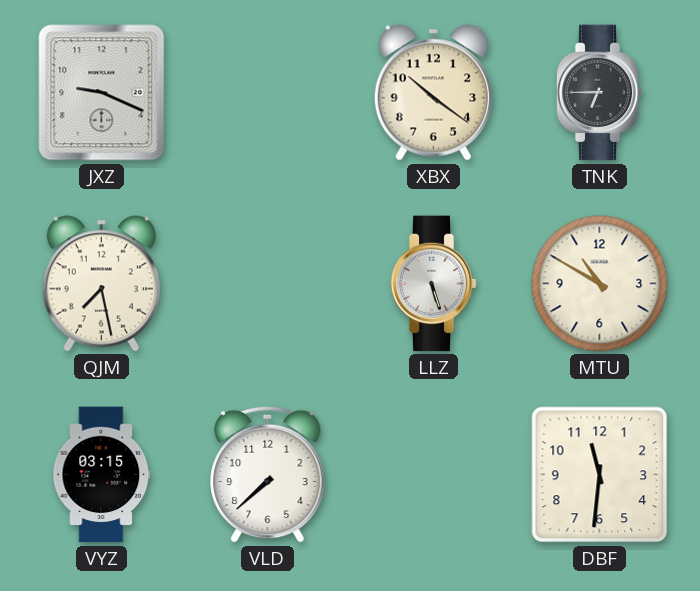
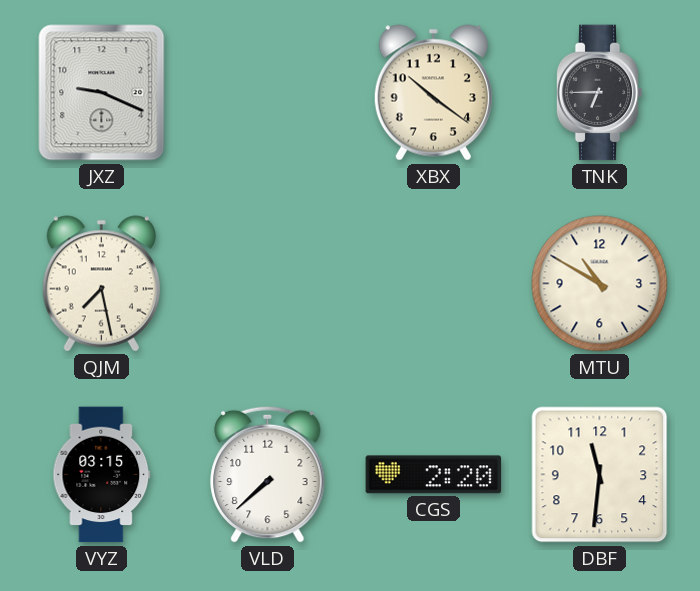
LLZ: 5:27 -> none
CGS: none -> 2:20
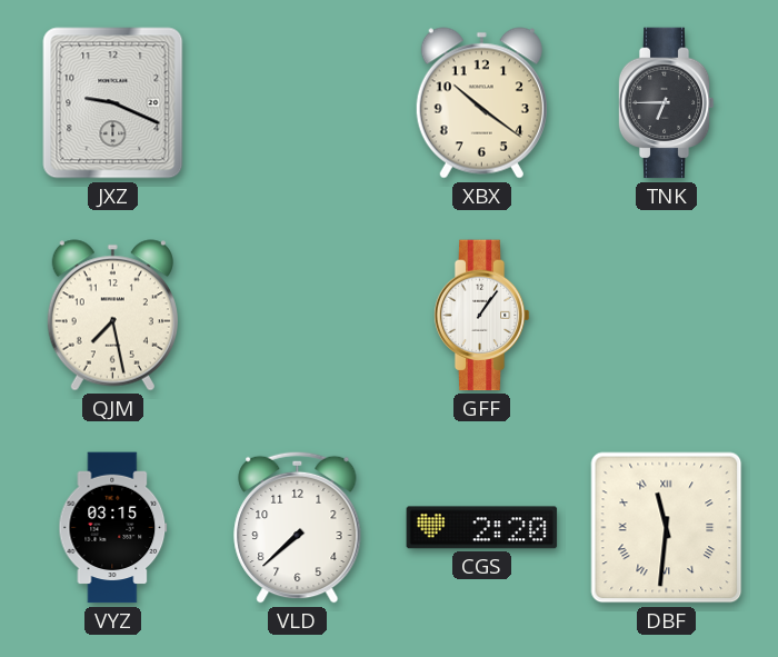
GFF: none -> 1:06
MTU: 10:50 -> none
DBF numerals: Arabic -> Roman
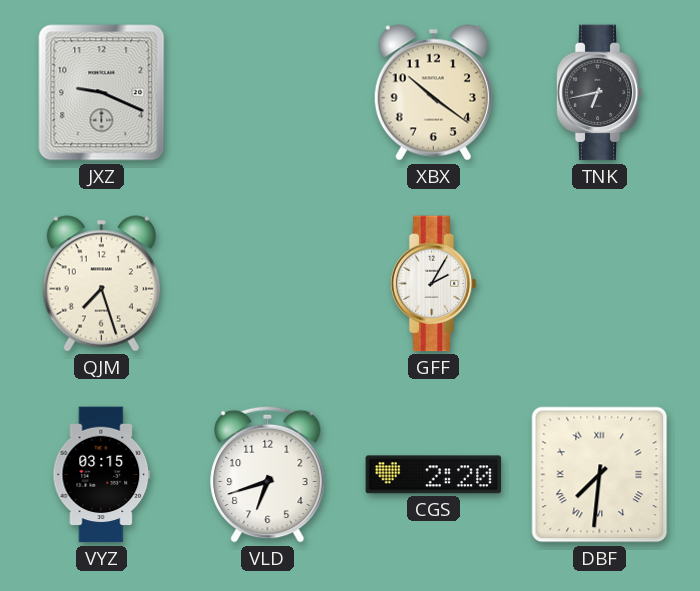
TNK: 6:45 -> 6:43
QJM: 7:28 -> 7:27
GFF: 1:06 -> 2:05
VLD: 7:38 -> 6:42
DBF: 11:31 -> 7:31
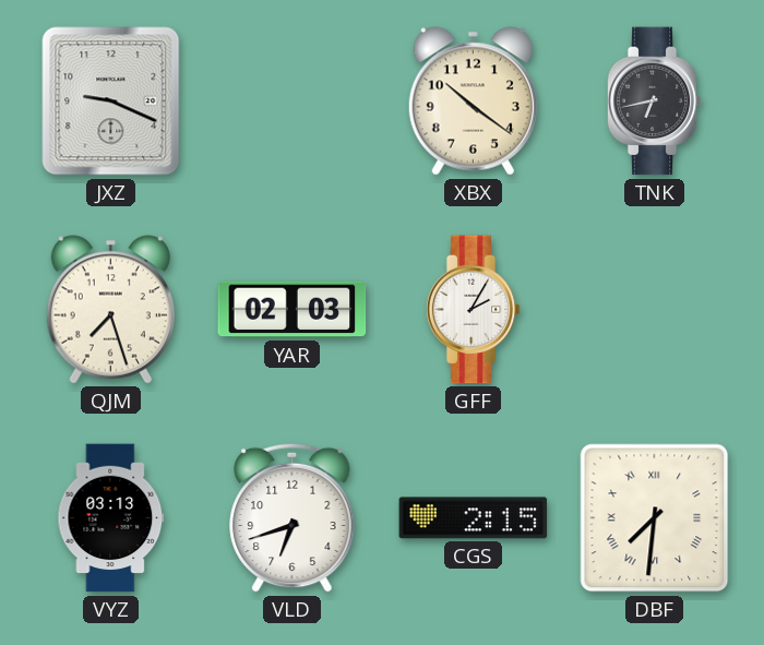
YAR: none -> 02:03
VYZ: 03:15 -> 03:13
CGS: 2:20 -> 2:15
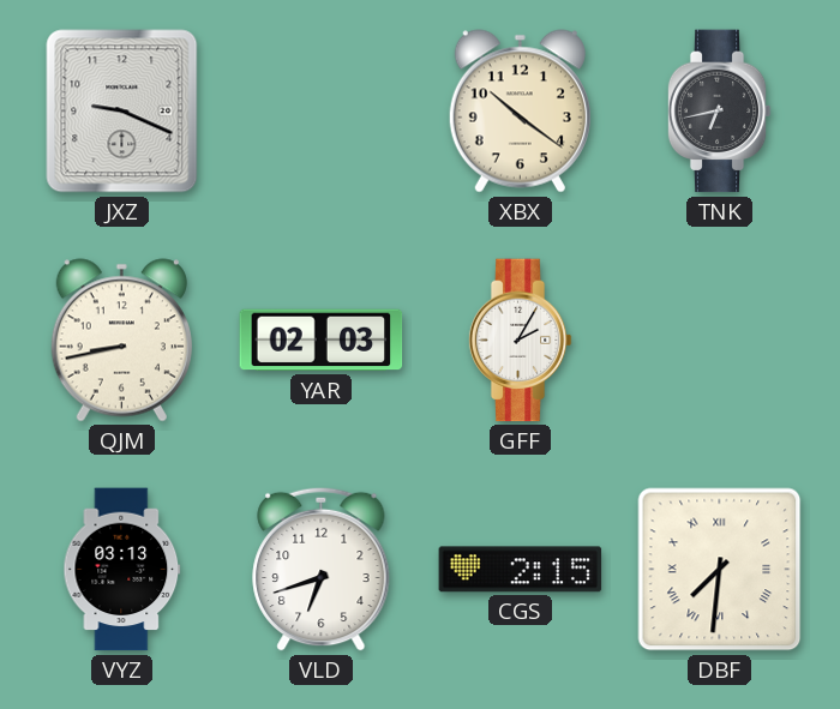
QJM: 7:27 -> 8:43
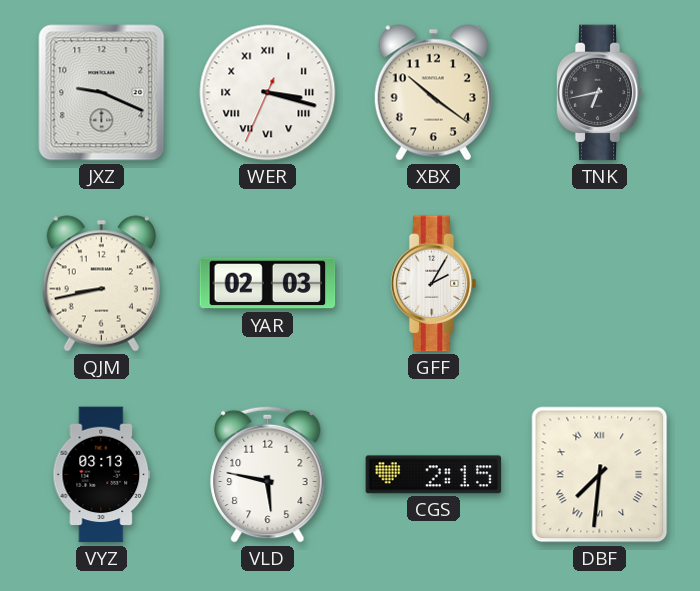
WER: none -> 3:17
VLD: 6:42 -> 5:47
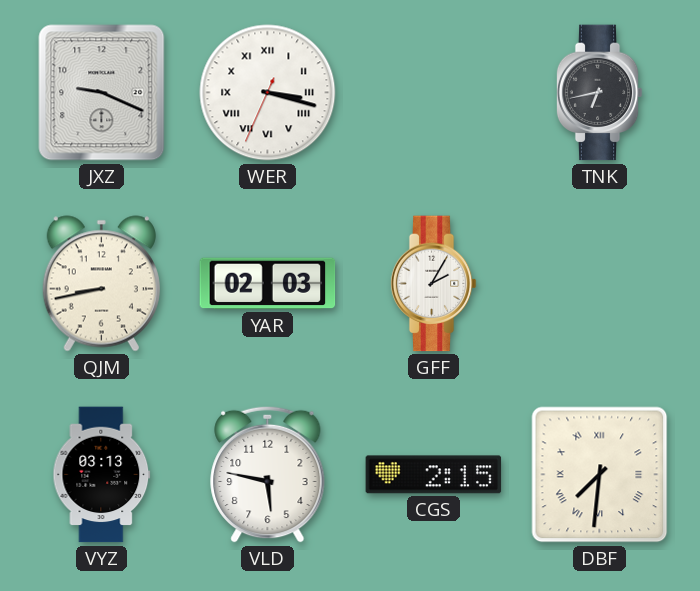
XBX: 10:21 -> none
